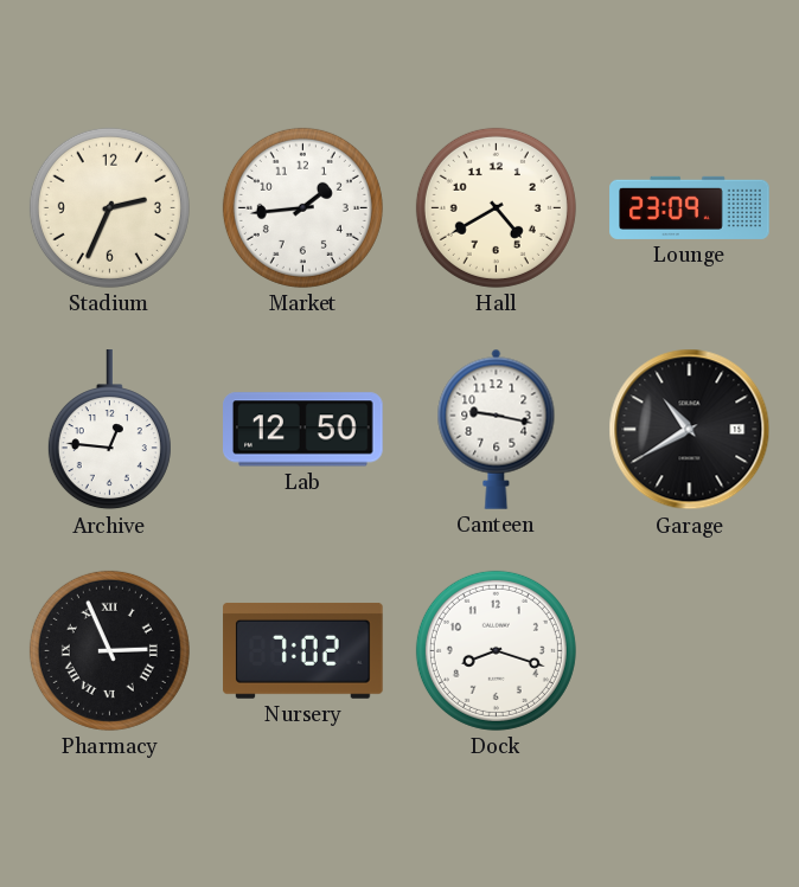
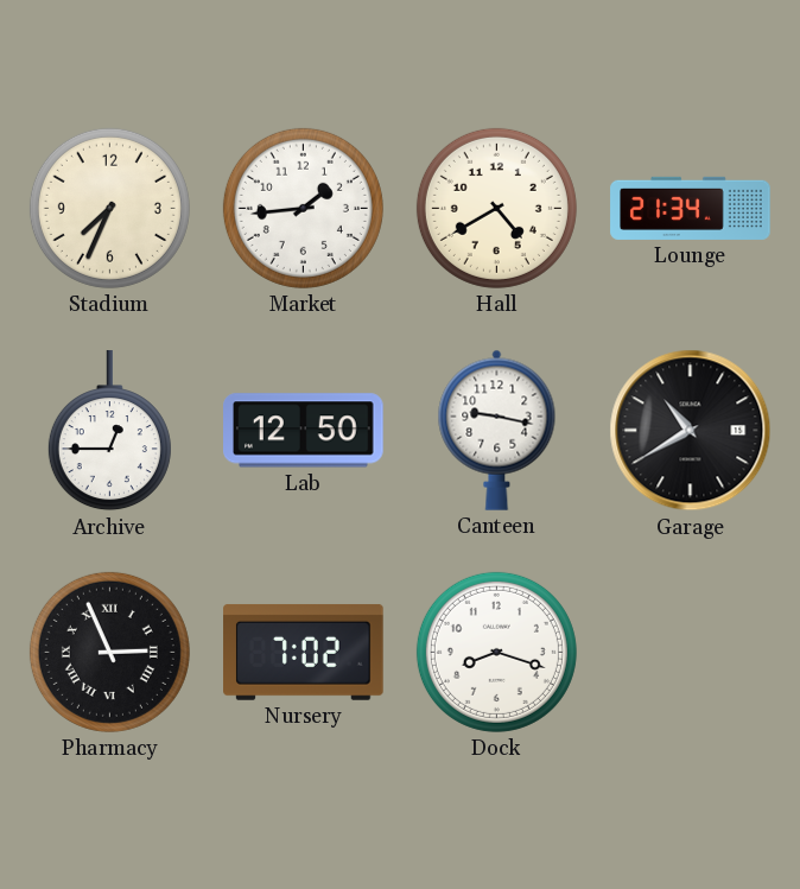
Stadium: 2:34 -> 7:34
Lounge: 23:09 -> 21:34
Archive: 12:46 -> 12:45
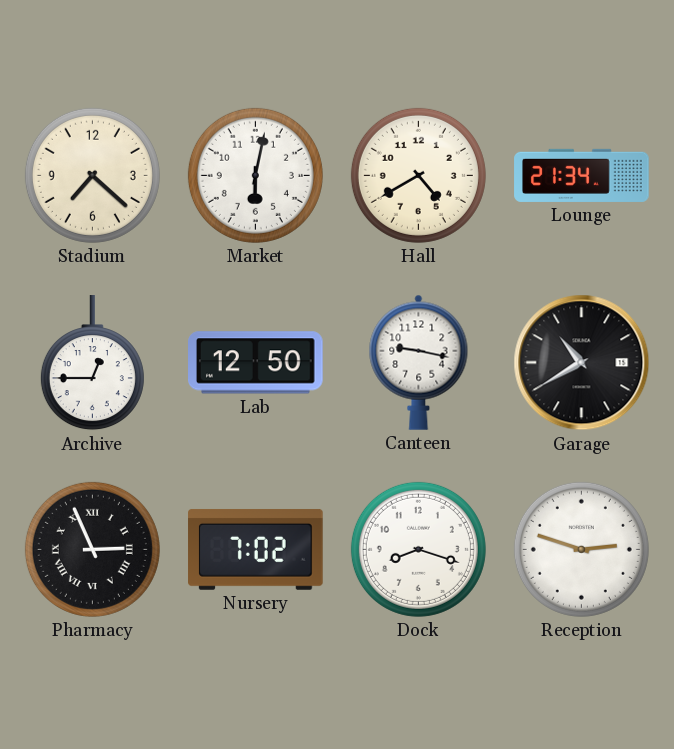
Stadium: 7:34 -> 7:22
Market: 1:44 -> 6:02
Reception: none -> 2:48
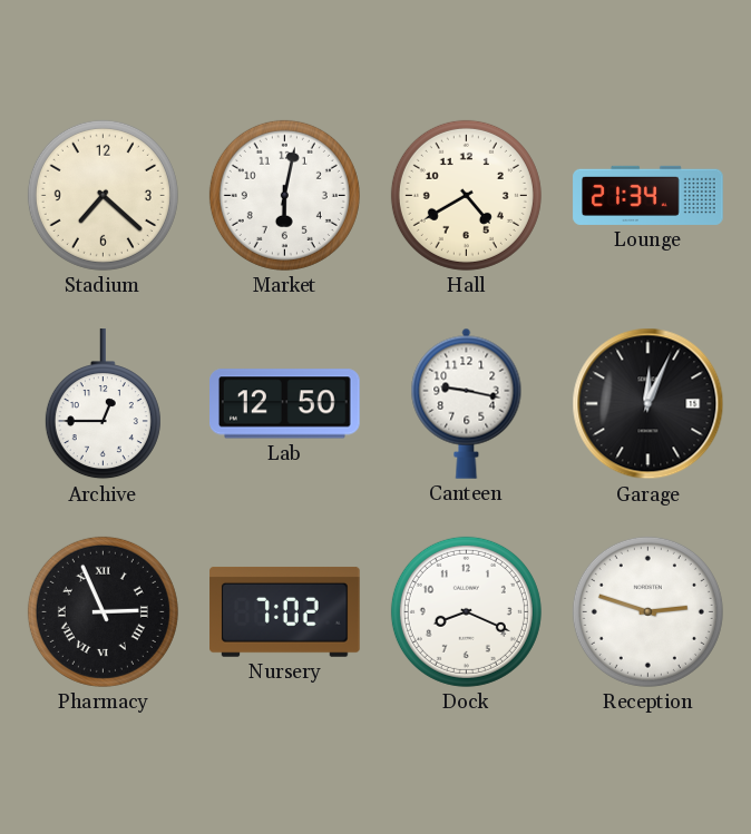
Garage: 10:40 -> 12:04
Dock: 8:18 -> 8:19
